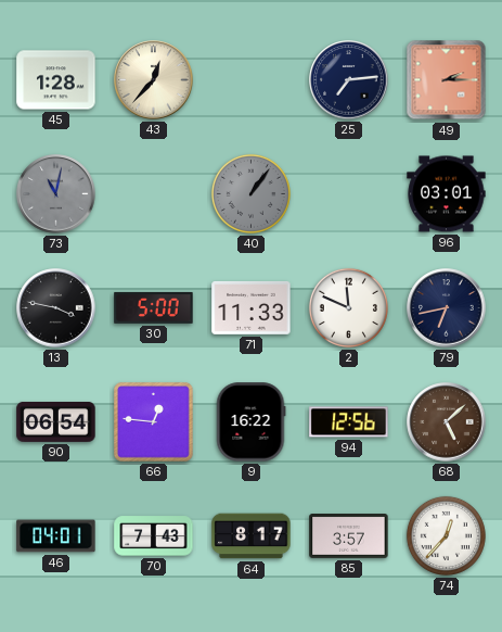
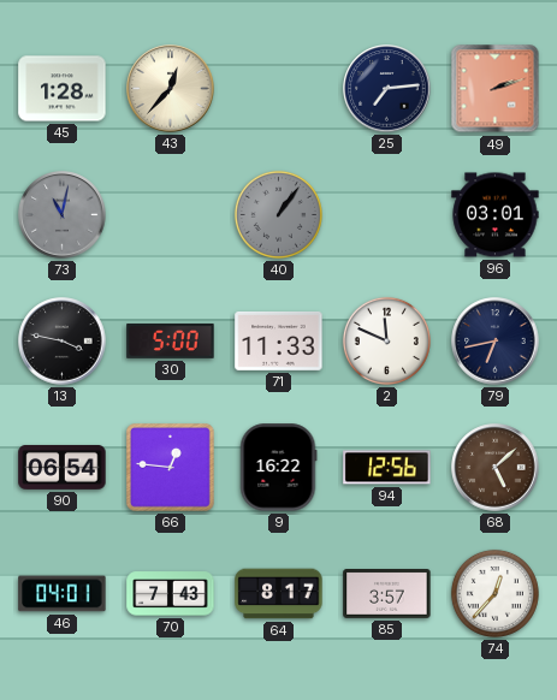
49: 2:15 -> 2:12
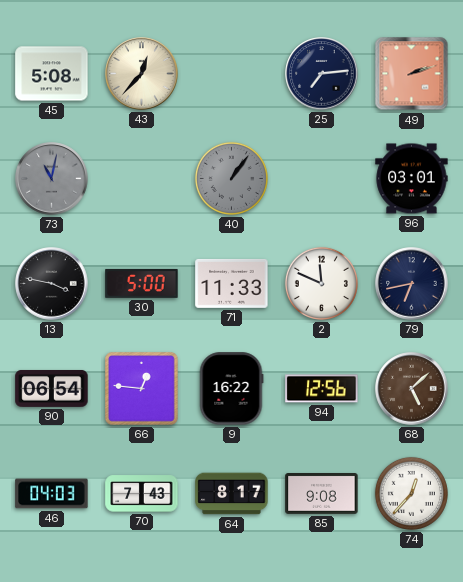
45: 1:28 -> 5:08
46: 04:01 -> 04:03
85: 3:57 -> 9:08
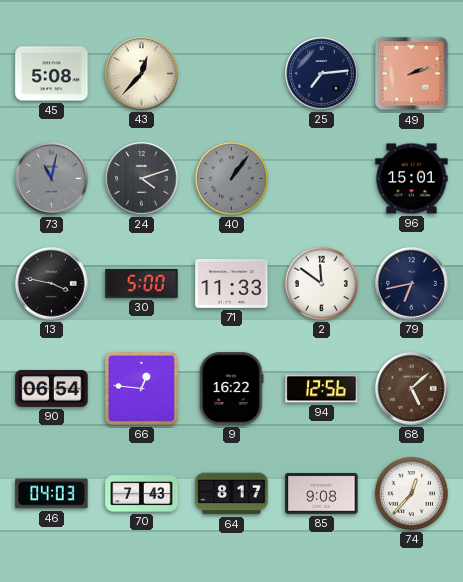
24: none -> 4:12
96: 03:01 -> 15:01
2: 11:49 -> 11:51
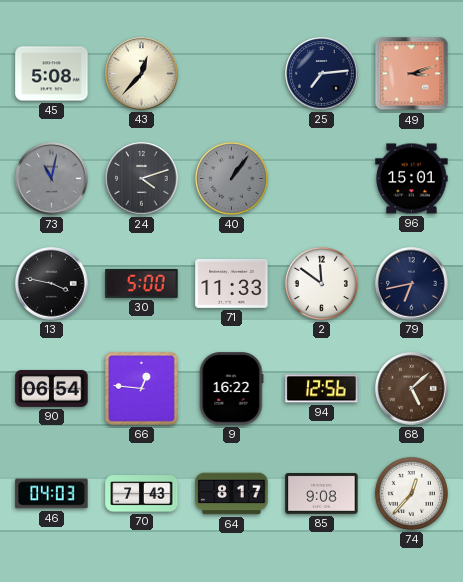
49: 2:12 -> 3:12
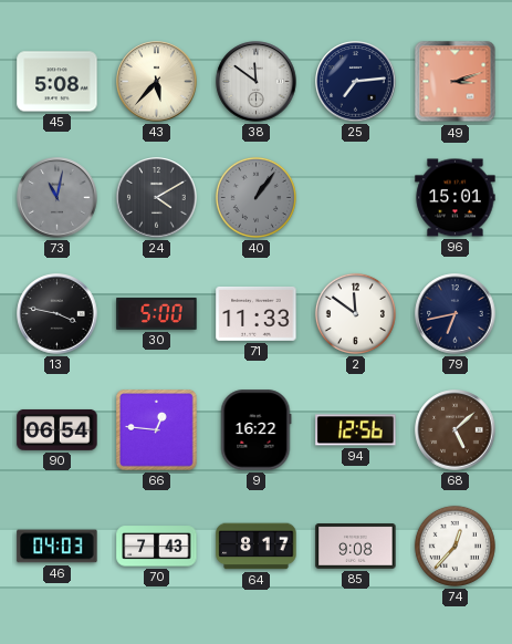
43: 12:37 -> 5:37
38: none -> 11:51
24: 4:12 -> 4:10
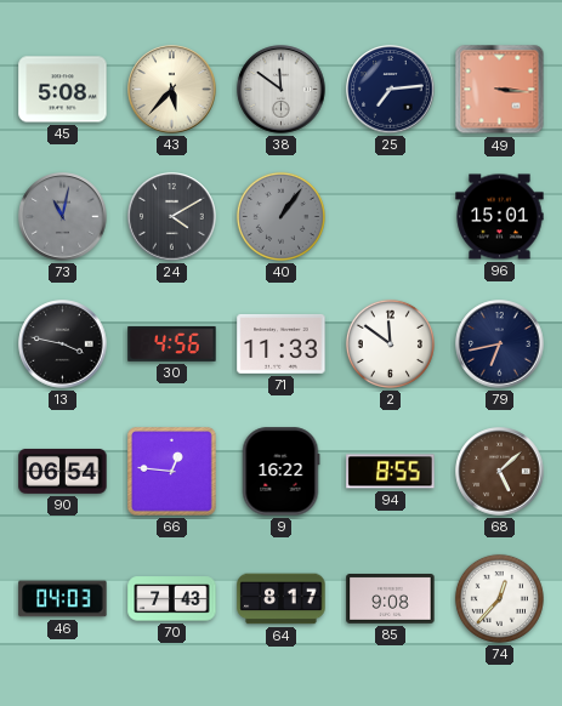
49: 3:12 -> 3:16
30: 5:00 -> 4:56
94: 12:56 -> 8:55
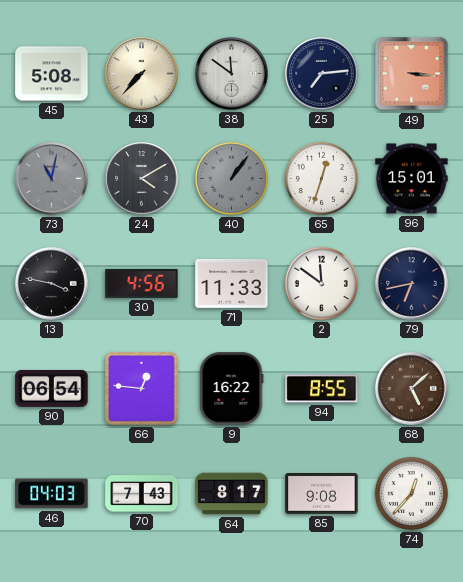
43: 5:37 -> 7:37
65: none -> 12:33
